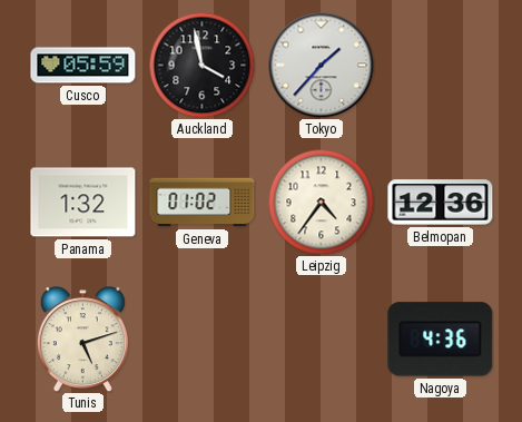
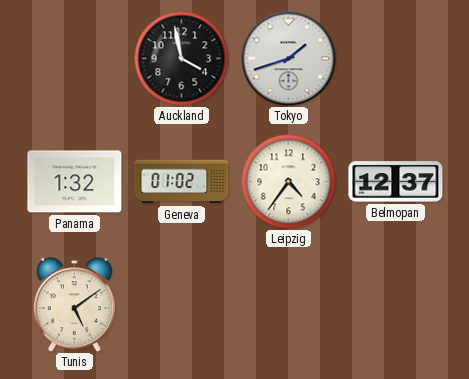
Cusco: 05:59 -> none
Tokyo: 1:37 -> 1:42
Belmopan: 12:36 -> 12:37
Tunis: 5:12 -> 5:09
Nagoya: 4:36 -> none
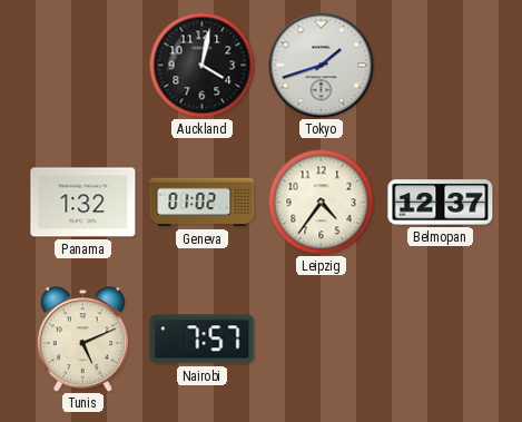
Auckland: 3:58 -> 4:02
Tunis: 5:09 -> 5:11
Nairobi: none -> 7:57
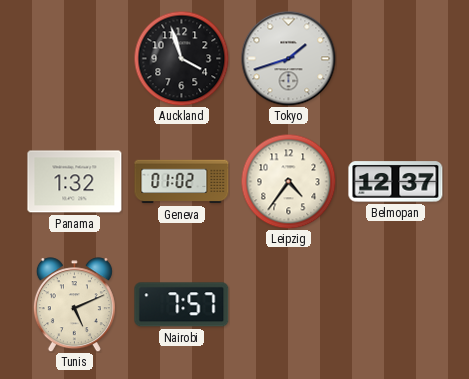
Auckland: 4:02 -> 3:57
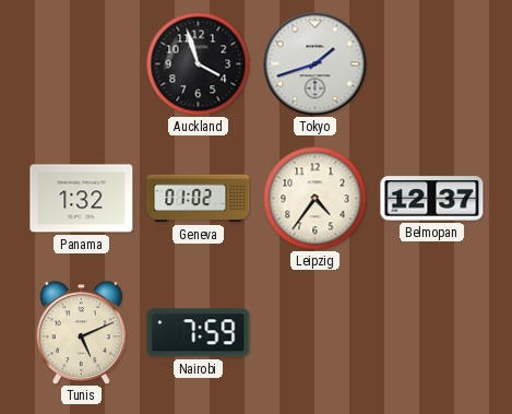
Nairobi: 7:57 -> 7:59
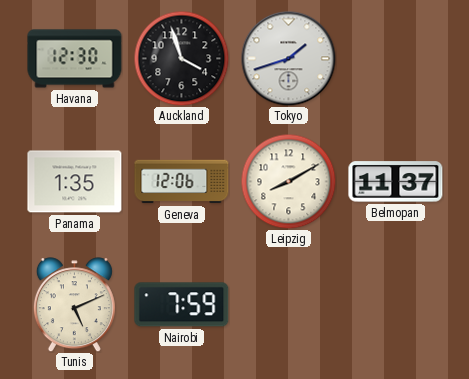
Havana: none -> 12:30
Panama: 1:32 -> 1:35
Geneva: 01:02 -> 12:06
Leipzig: 4:36 -> 8:10
Belmopan: 12:37 -> 11:37
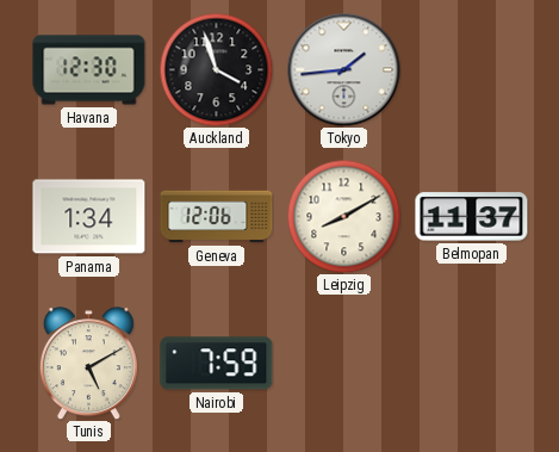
Tokyo: 1:42 -> 1:44
Panama: 1:35 -> 1:34
Tunis: 5:11 -> 5:10
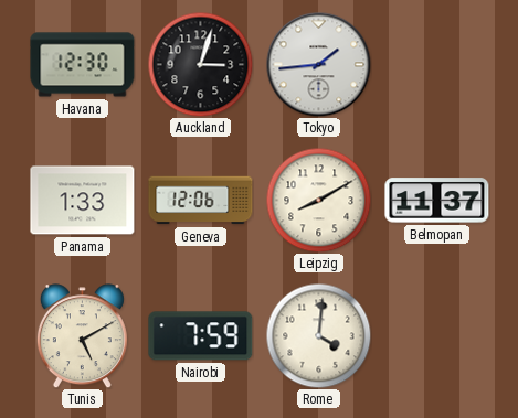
Auckland: 3:57 -> 3:03
Panama: 1:34 -> 1:33
Rome: none -> 4:01
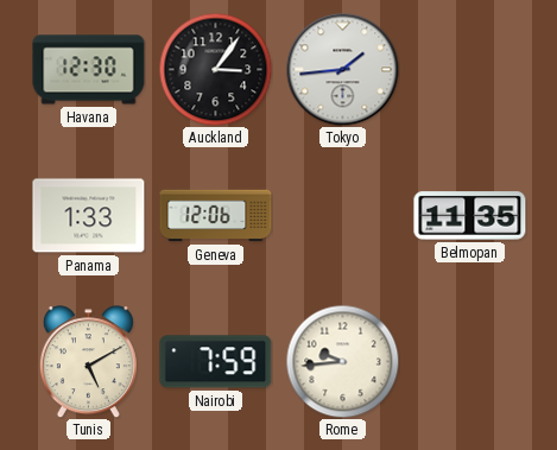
Auckland: 3:03 -> 3:06
Leipzig: 8:10 -> none
Belmopan: 11:37 -> 11:35
Rome: 4:01 -> 9:44
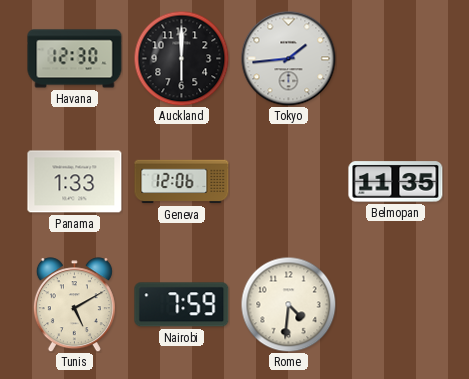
Auckland: 3:06 -> 6:00
Rome: 9:44 -> 4:31
